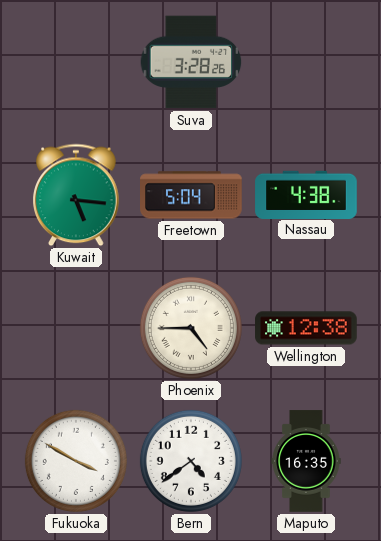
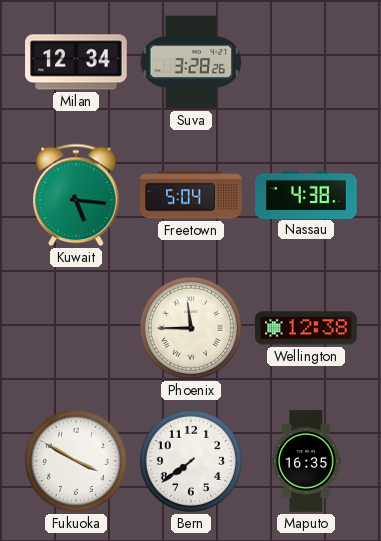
Milan: none -> 12:34
Phoenix: 4:45 -> 11:45
Bern: 4:39 -> 7:39
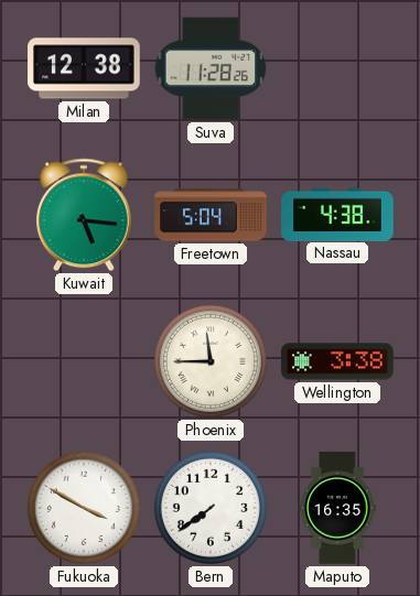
Milan: 12:34 -> 12:38
Suva: 3:28 -> 11:28
Wellington: 12:38 -> 3:38
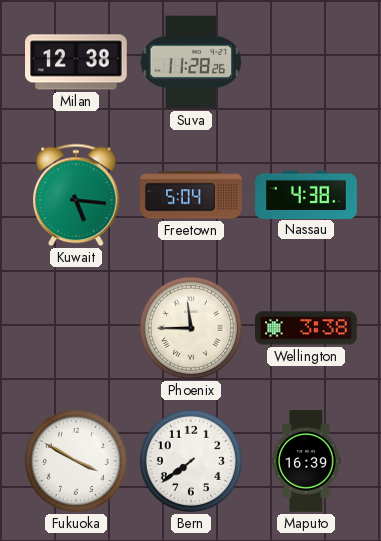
Maputo: 16:35 -> 16:39
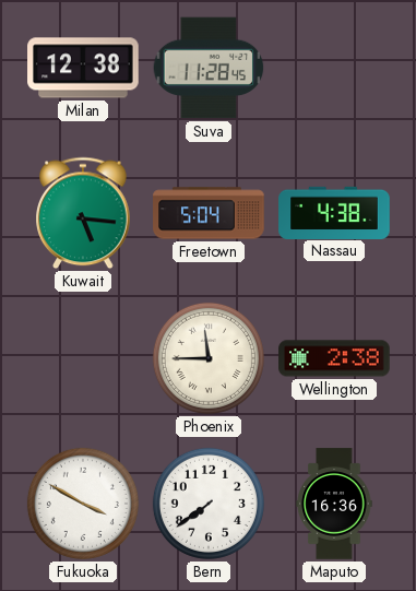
Suva: 11:28:26 -> 11:28:45
Wellington: 3:38 -> 2:38
Maputo: 16:39 -> 16:36
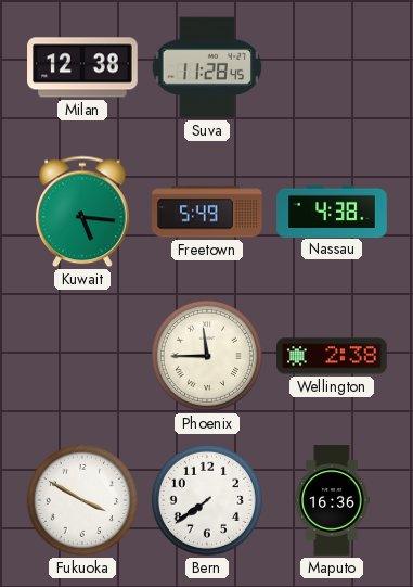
Freetown: 5:04 -> 5:49
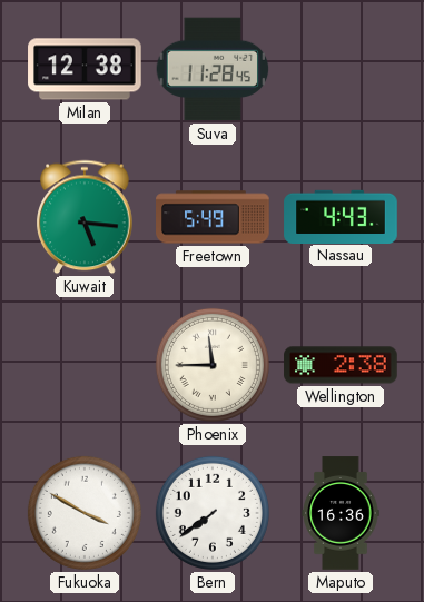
Nassau: 4:38 -> 4:43
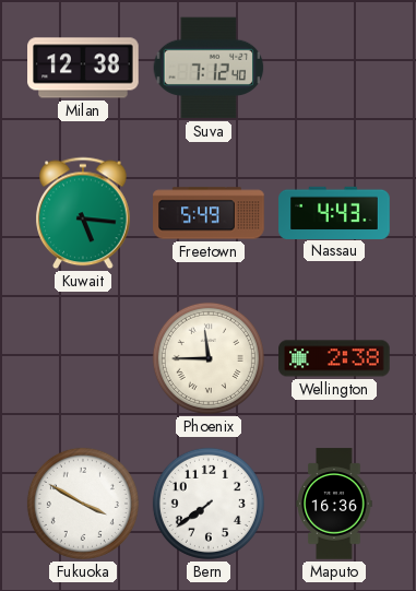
Suva: 11:28 -> 7:12
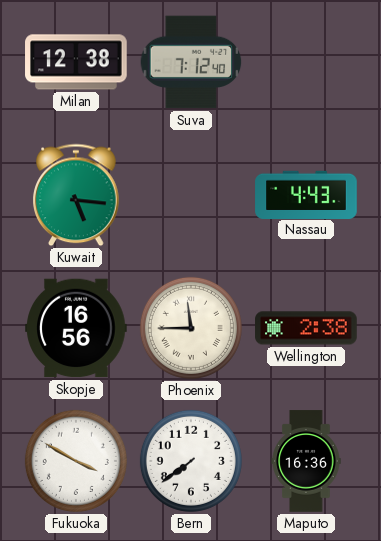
Freetown: 5:49 -> none
Skopje: none -> 16:56
